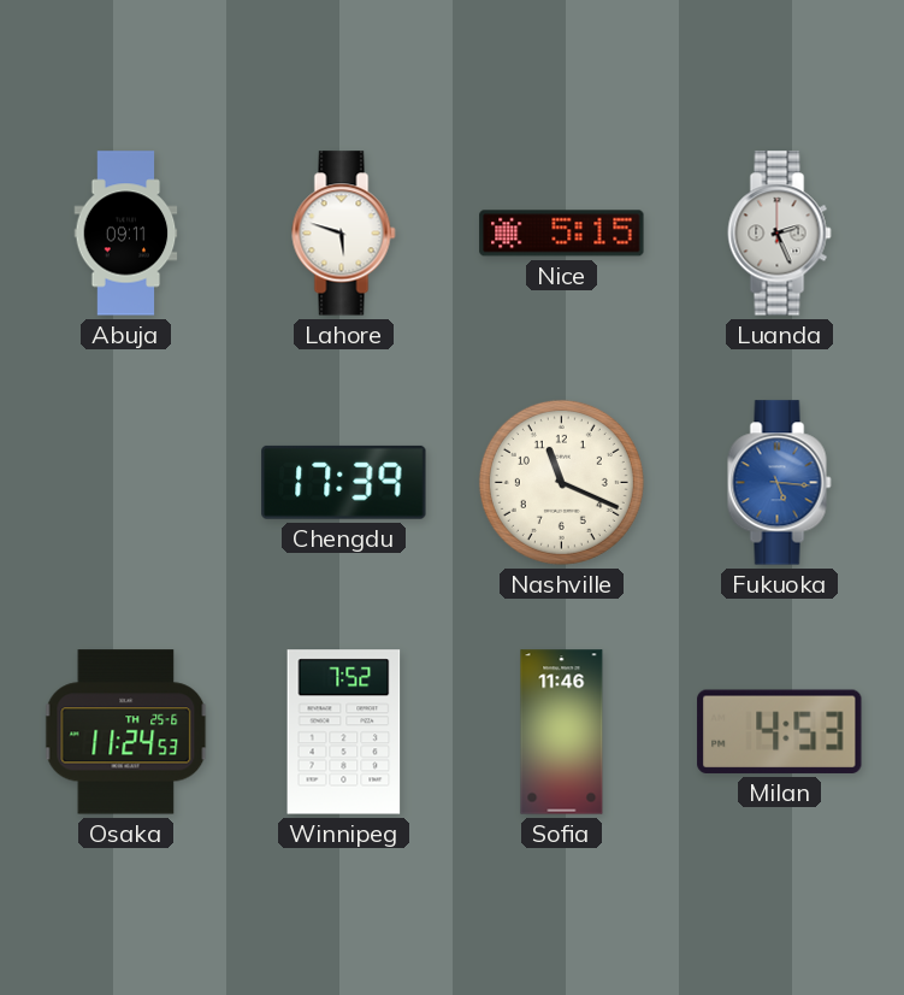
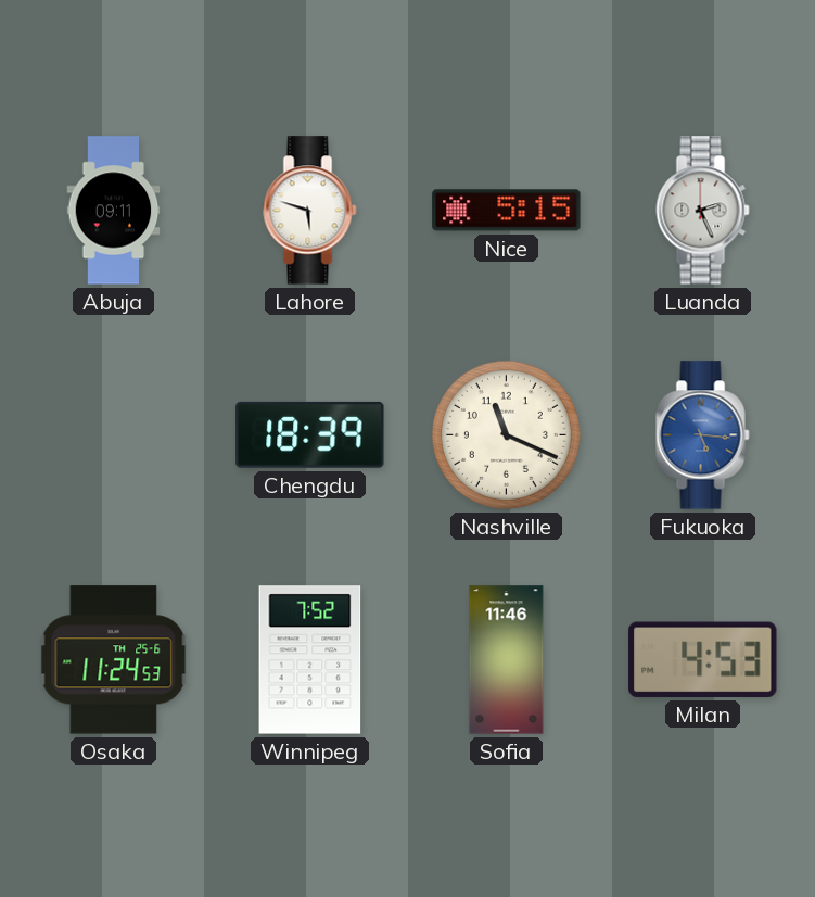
Chengdu: 17:39 -> 18:39
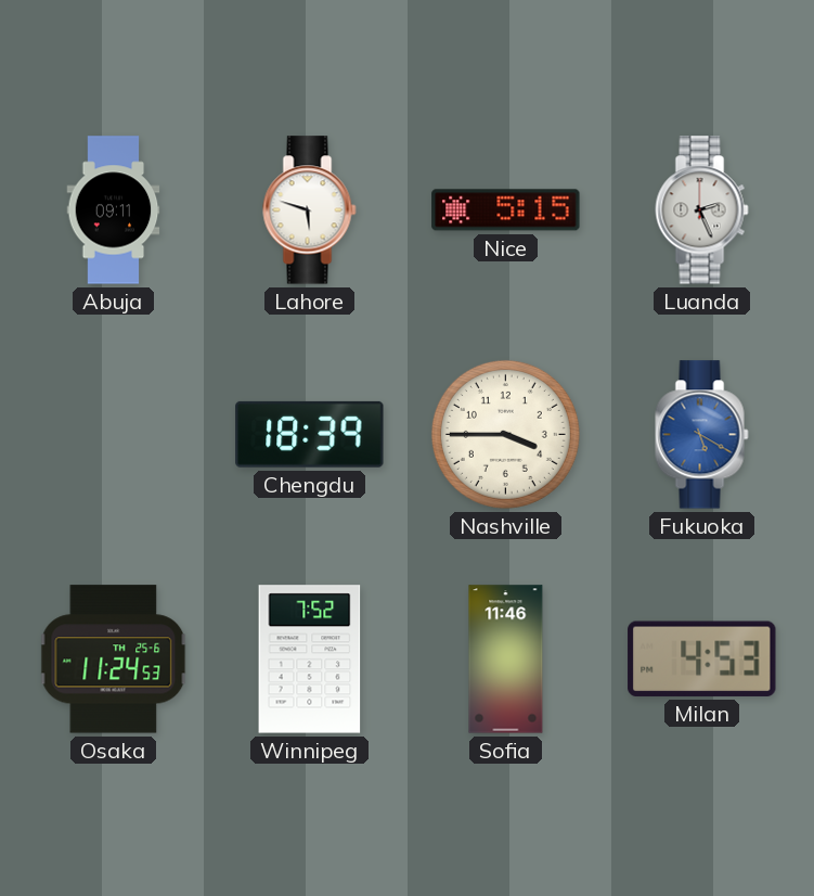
Nashville: 11:19 -> 3:45
Fukuoka: 5:16 -> 5:20
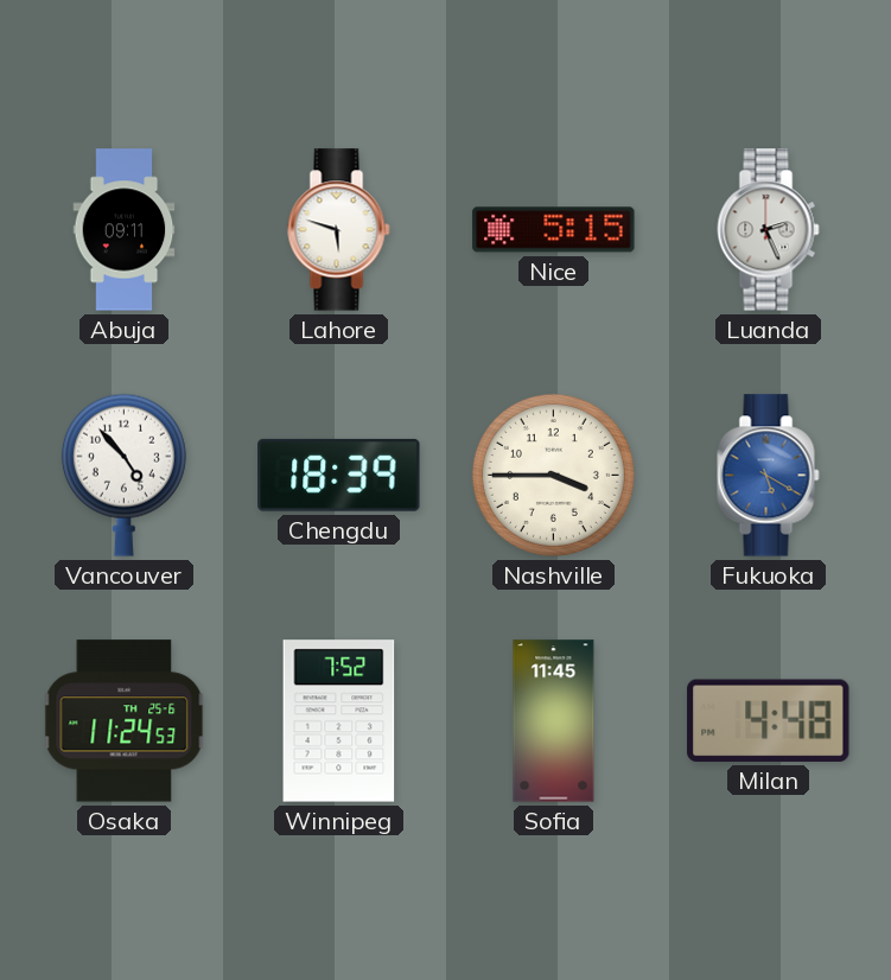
Vancouver: none -> 4:53
Sofia: 11:46 -> 11:45
Milan: 4:53 -> 4:48
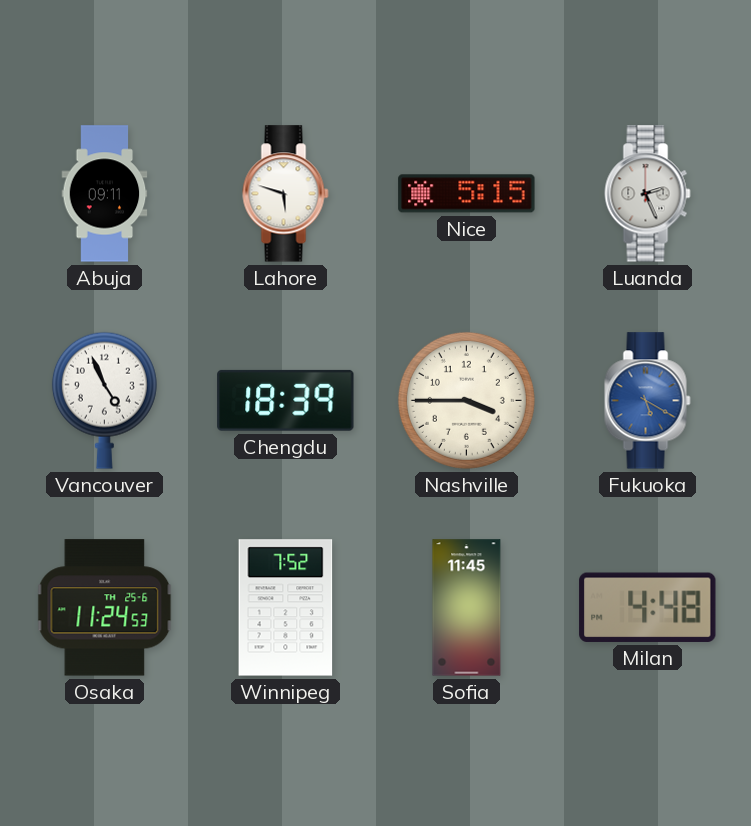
Vancouver: 4:53 -> 4:56
